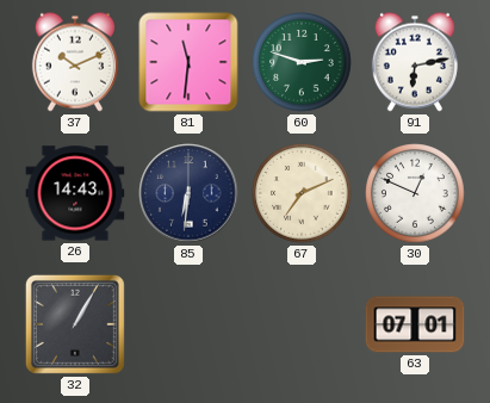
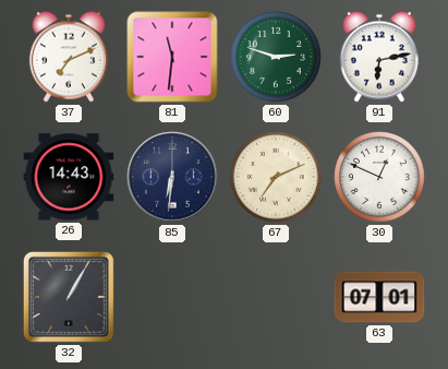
37: 10:11 -> 7:11
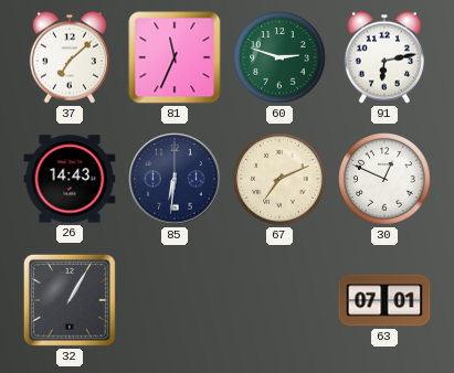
37: 7:11 -> 7:08
81: 11:31 -> 11:34
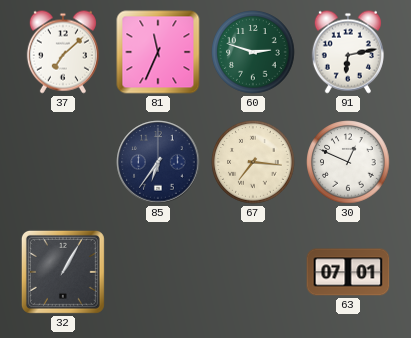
26: 14:43 -> none
85: 6:31 -> 6:36
67: 7:11 -> 7:16
